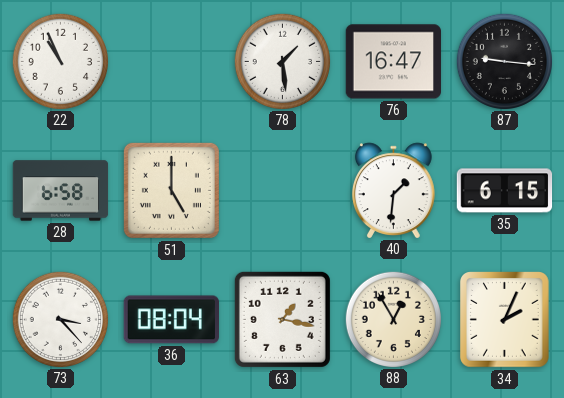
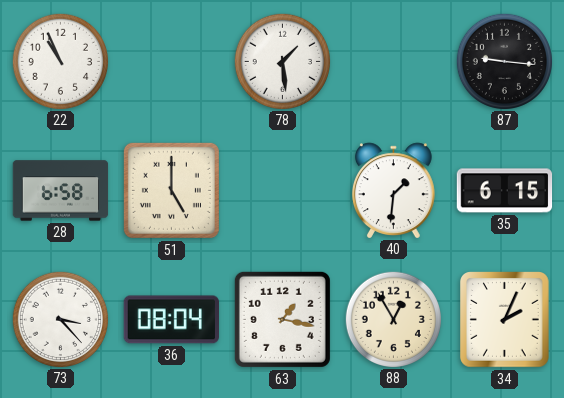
76: 16:47 -> none
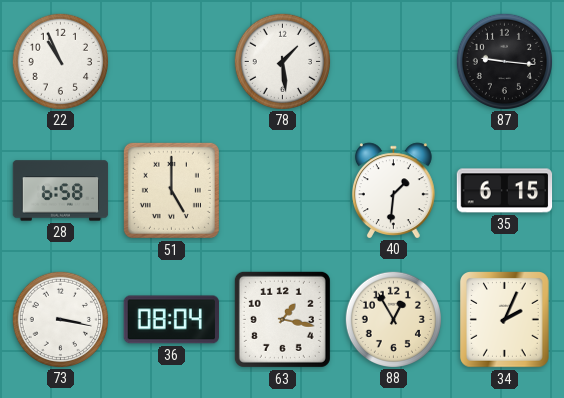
73: 3:23 -> 3:17
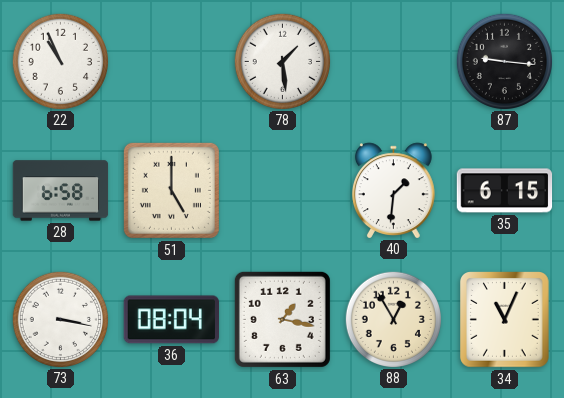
34: 2:04 -> 11:04
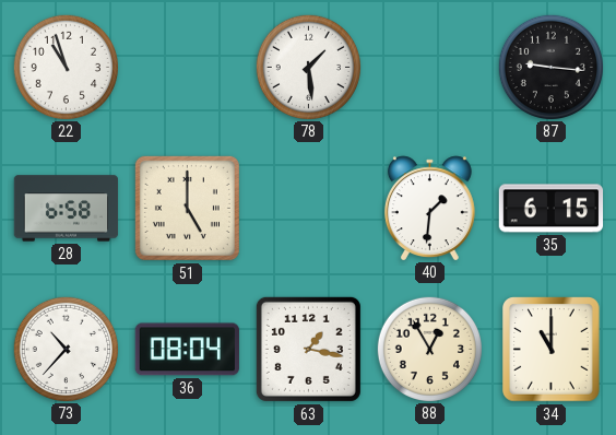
22: 10:56 -> 10:57
73: 3:17 -> 10:37
34: 11:04 -> 11:00
